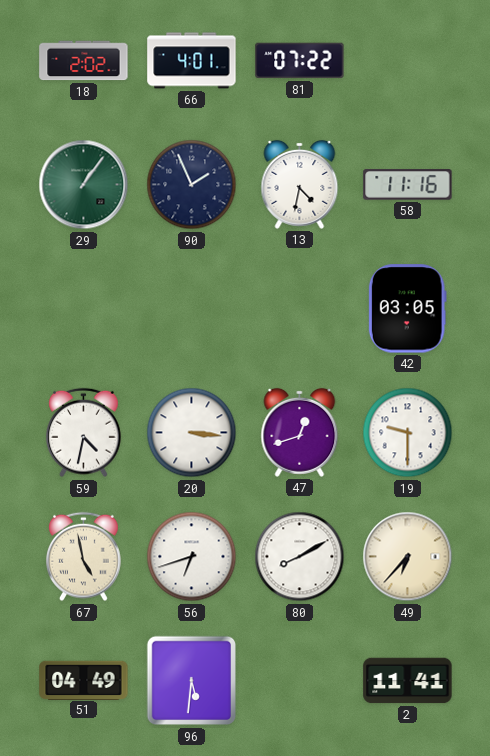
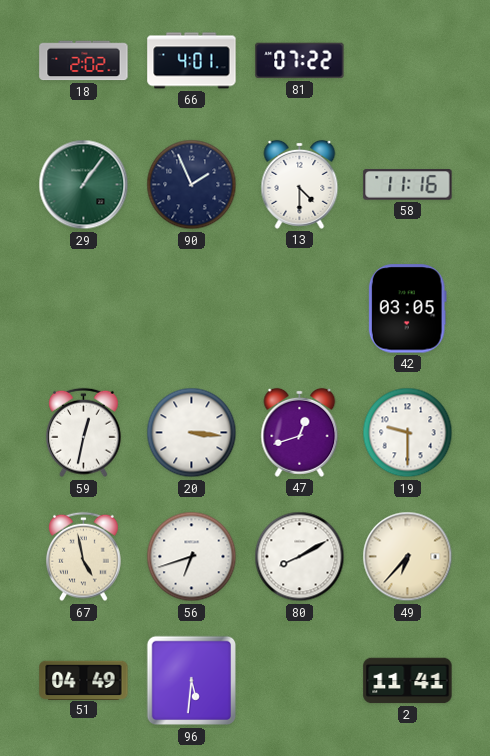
13: 4:32 -> 4:30
59: 4:32 -> 12:32
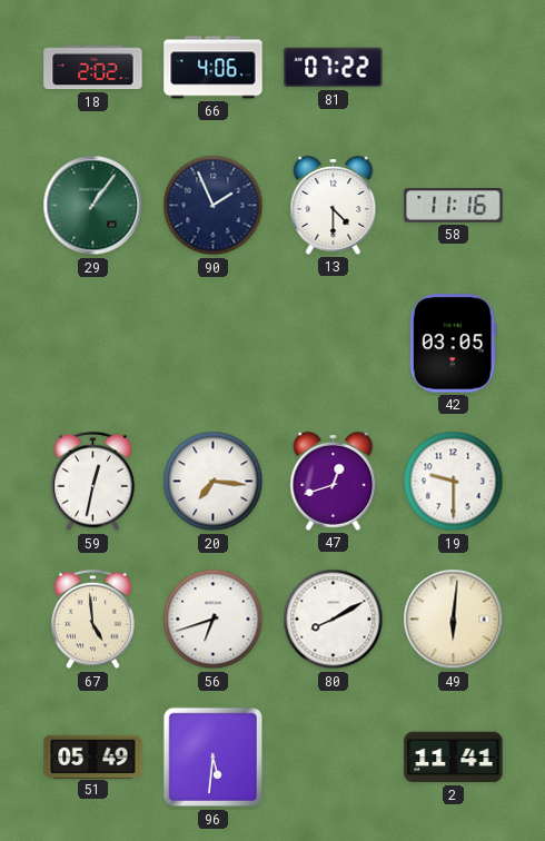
66: 4:01 -> 4:06
20: 3:16 -> 7:16
67: 4:58 -> 4:59
49: 6:37 -> 6:01
51: 04:49 -> 05:49
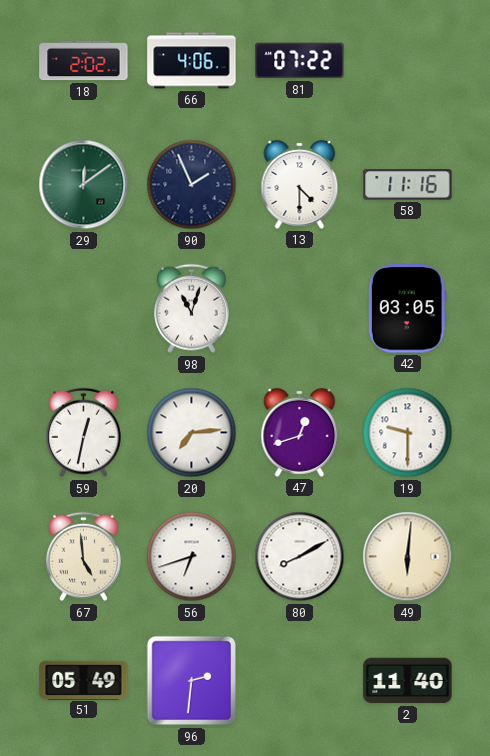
29: 1:06 -> 12:09
98: none -> 11:03
20: 7:16 -> 7:14
96: 5:31 -> 2:31
2: 11:41 -> 11:40
